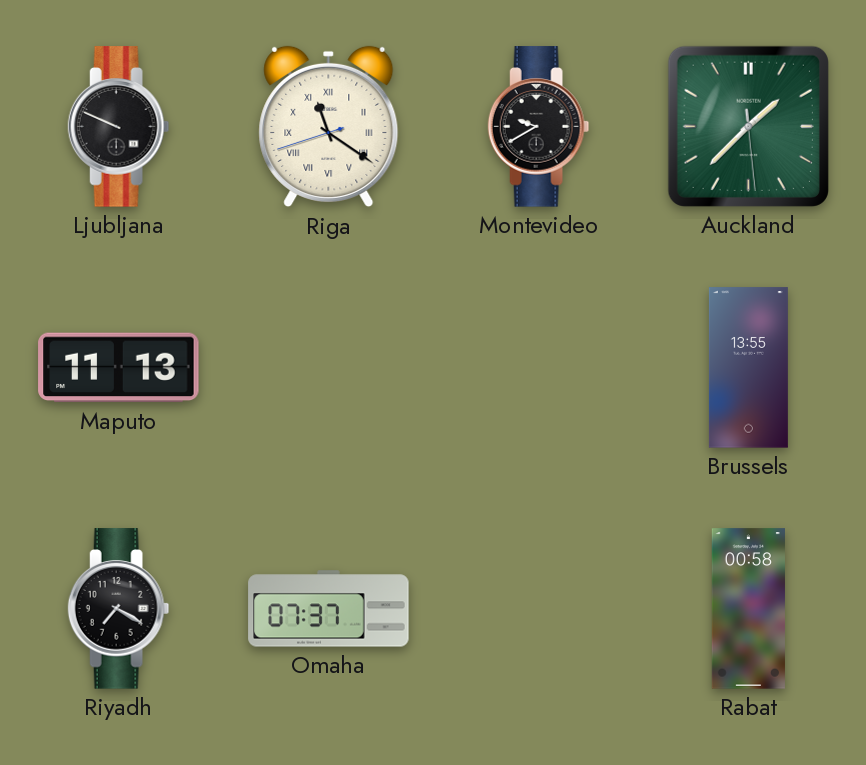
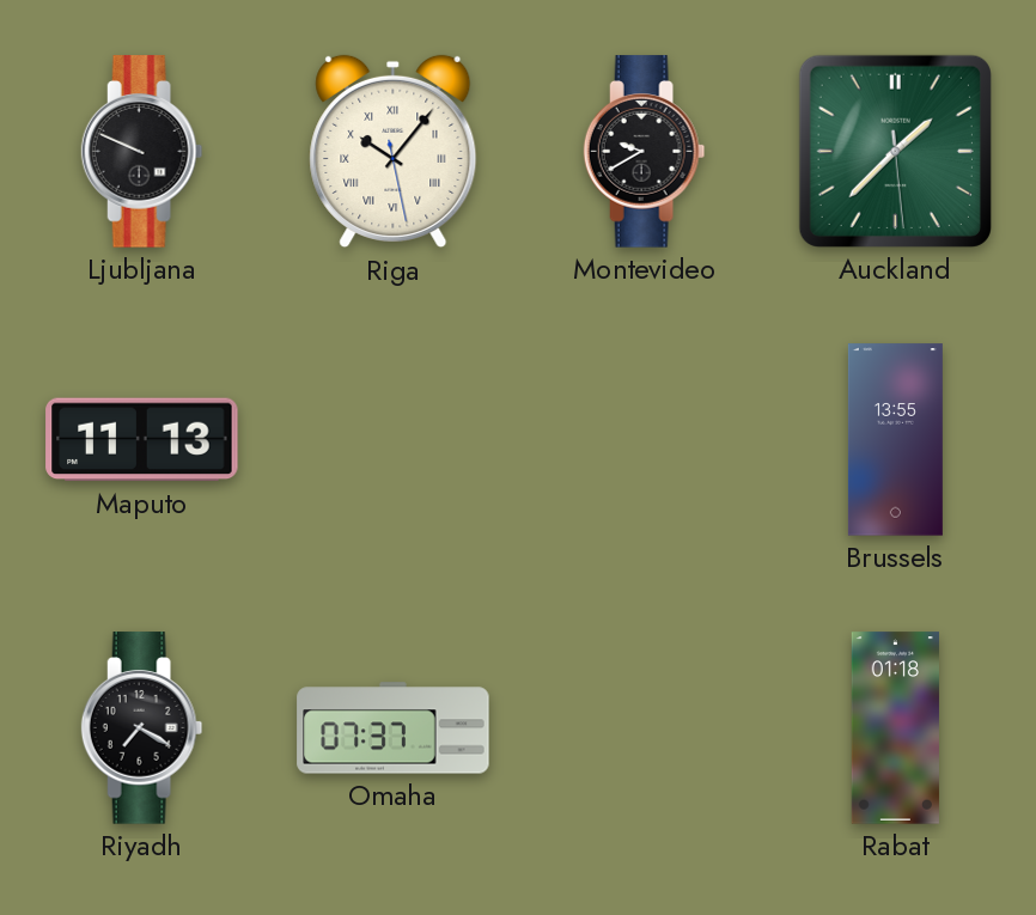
Riga: 11:20 -> 10:06
Rabat: 00:58 -> 01:18
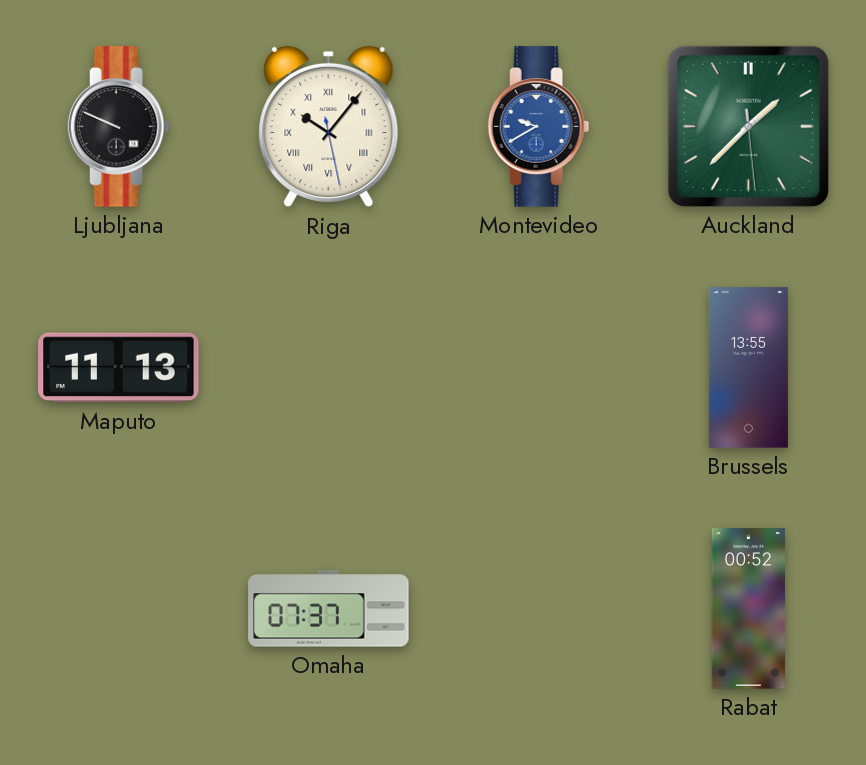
Montevideo dial: black -> blue
Riyadh: 7:20 -> none
Rabat: 01:18 -> 00:52
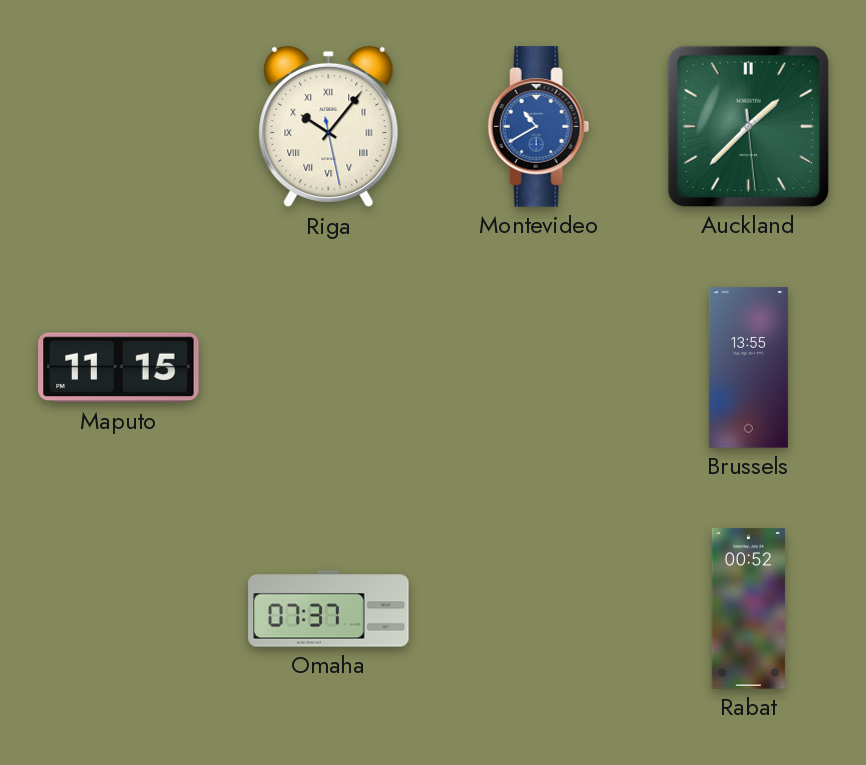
Ljubljana: 9:49 -> none
Montevideo: 9:40 -> 10:40
Maputo: 11:13 -> 11:15
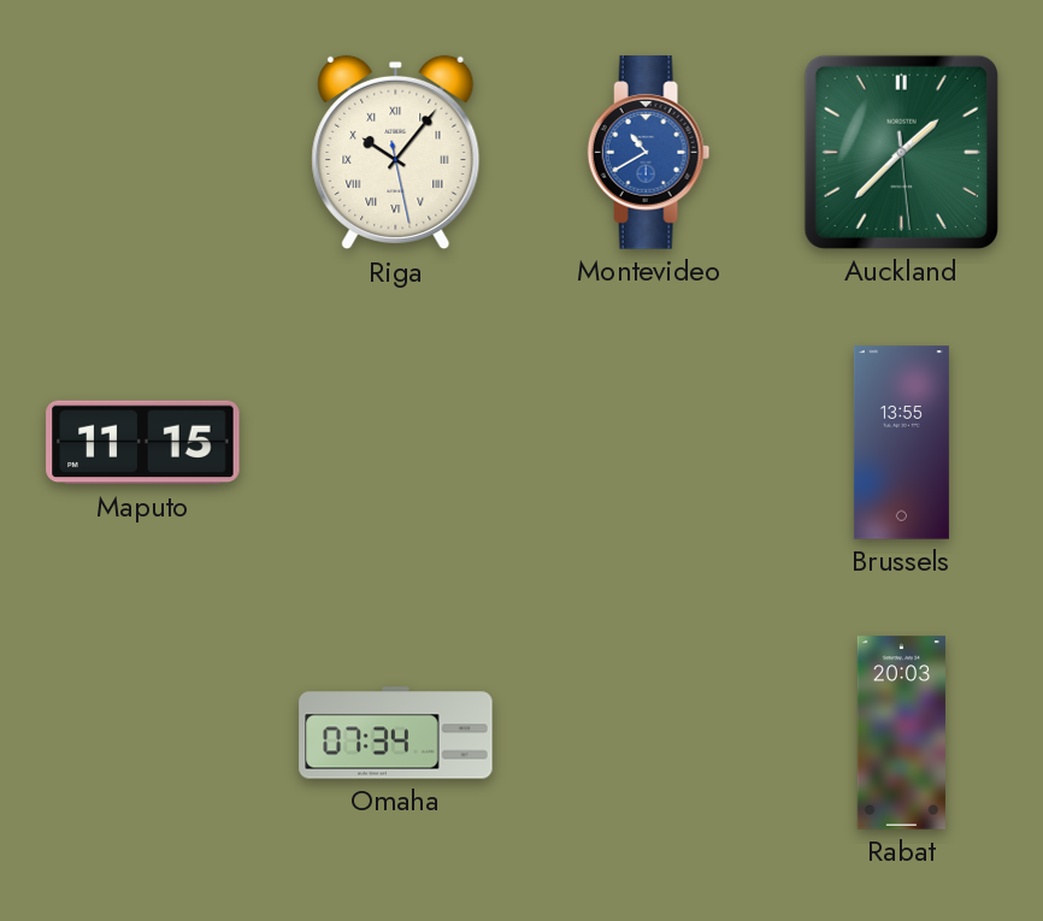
Omaha: 07:37 -> 07:34
Rabat: 00:52 -> 20:03
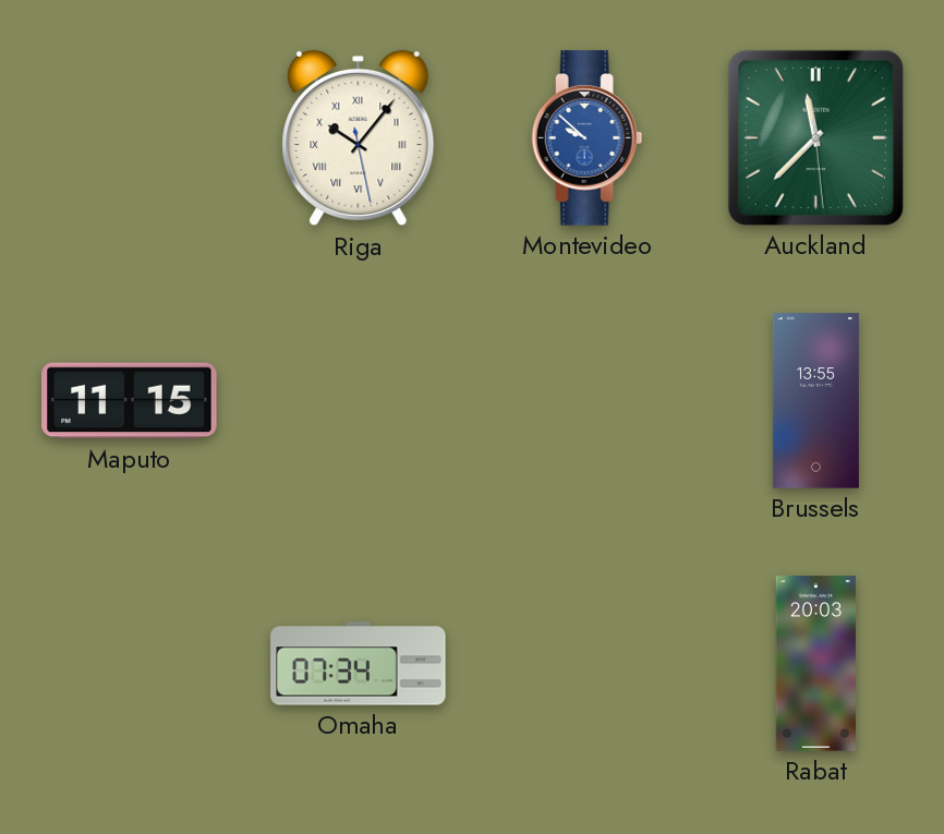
Montevideo: 10:40 -> 9:52
Auckland: 1:37 -> 11:37
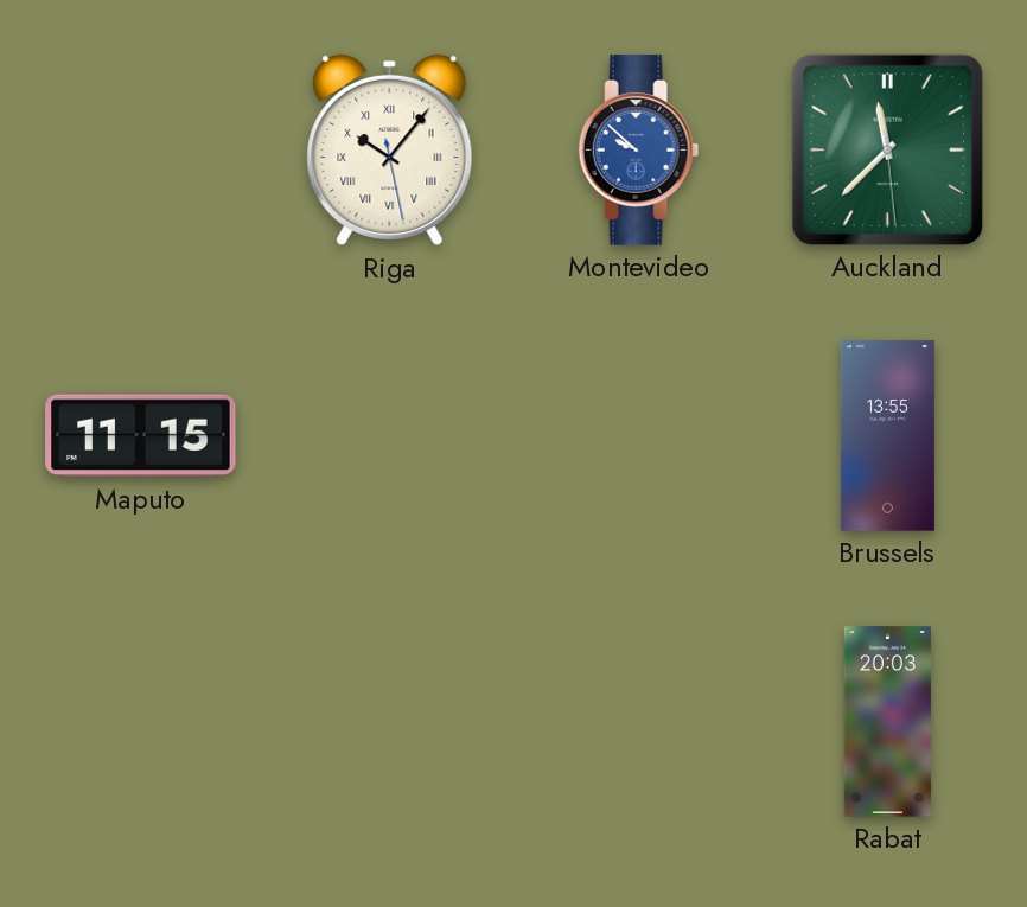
Omaha: 07:34 -> none
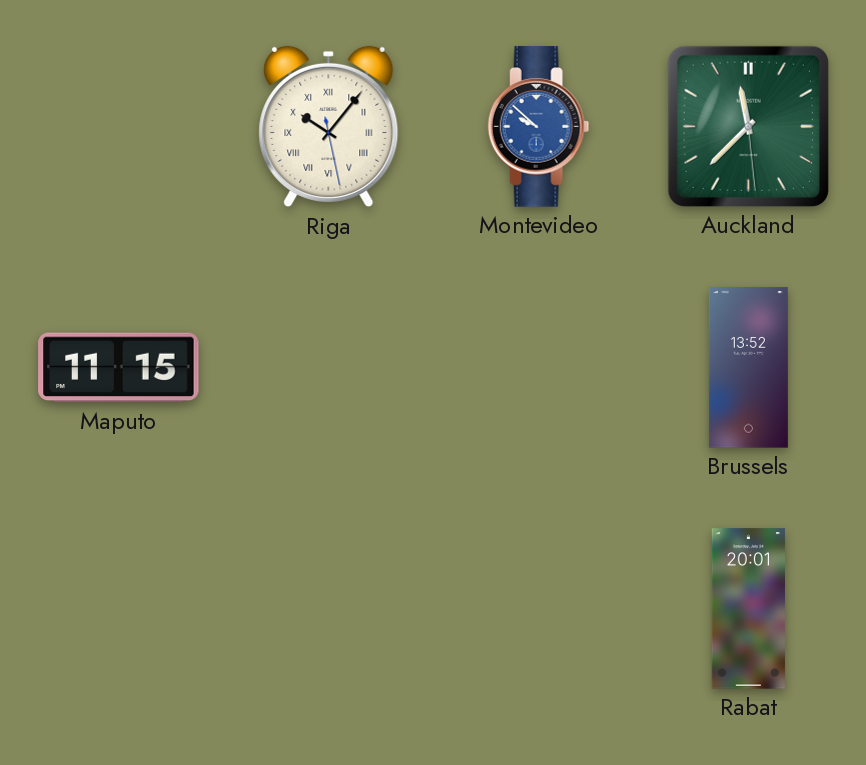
Brussels: 13:55 -> 13:52
Rabat: 20:03 -> 20:01
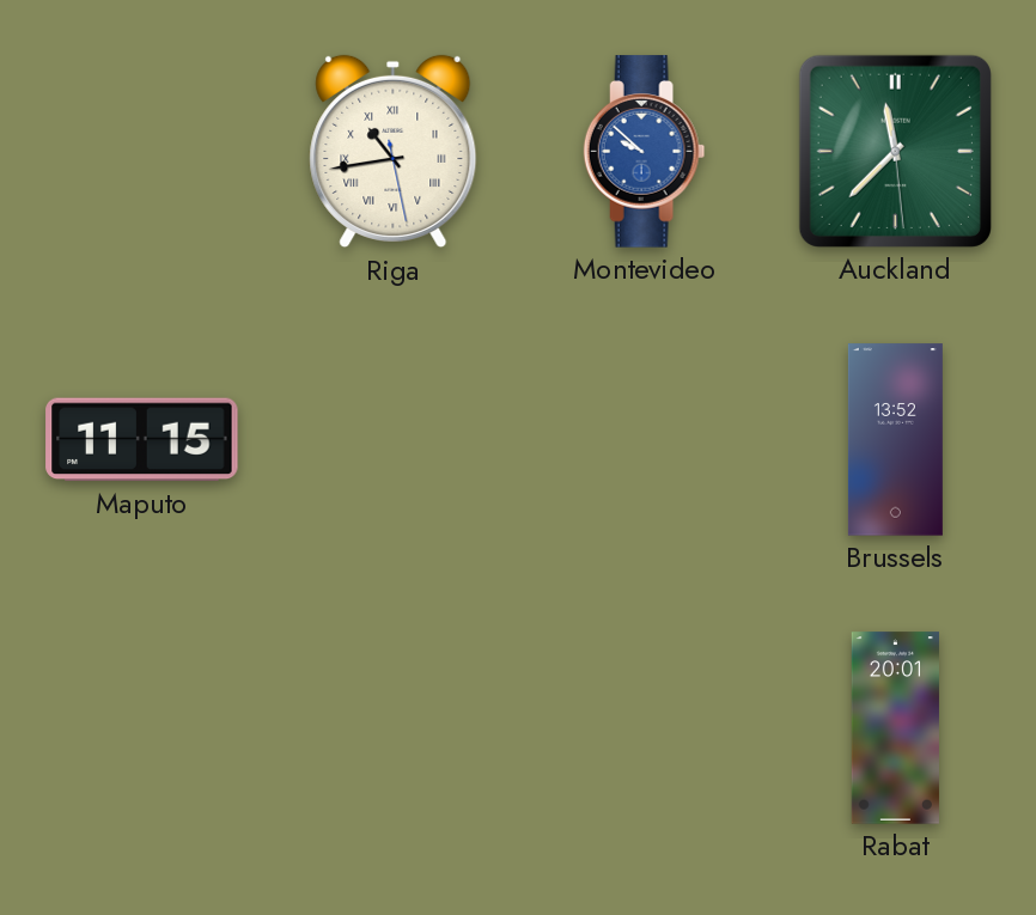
Riga: 10:06 -> 10:43
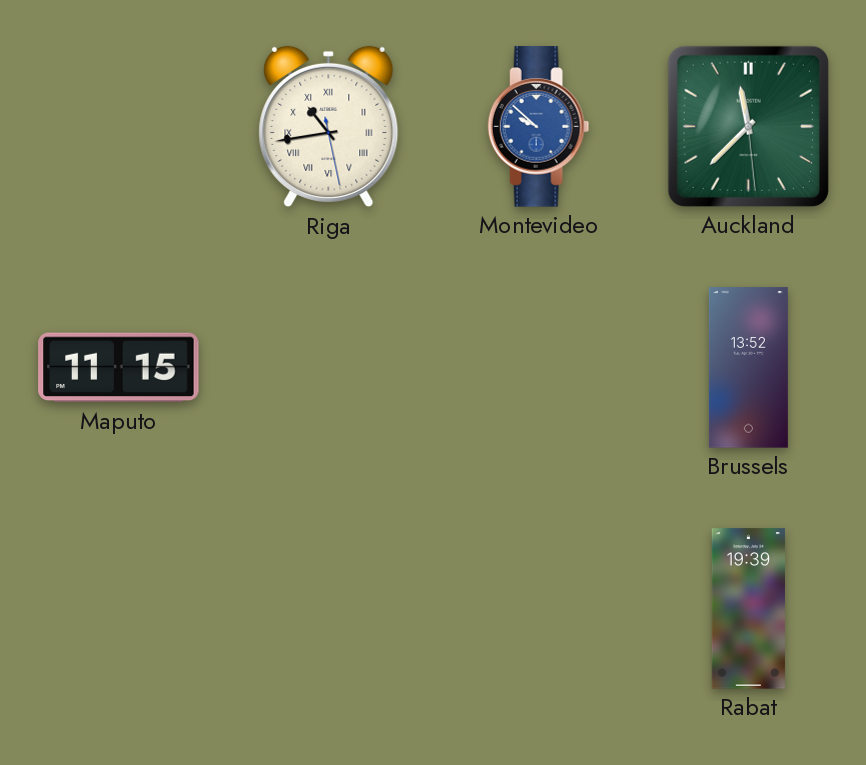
Rabat: 20:01 -> 19:39
